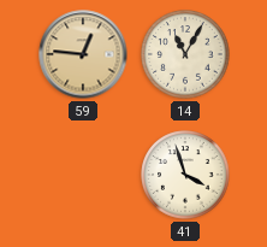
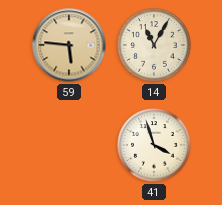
59: 12:46 -> 5:46
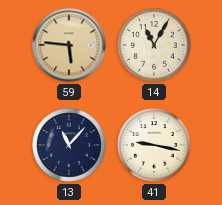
13: none -> 11:07
41: 3:57 -> 9:17
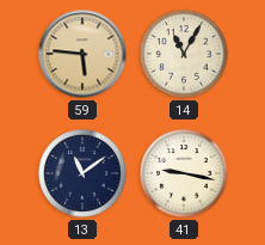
13: 11:07 -> 11:09
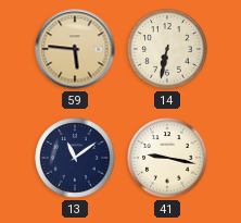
14: 11:05 -> 6:32
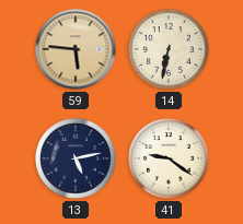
13: 11:09 -> 5:13
41: 9:17 -> 9:21
